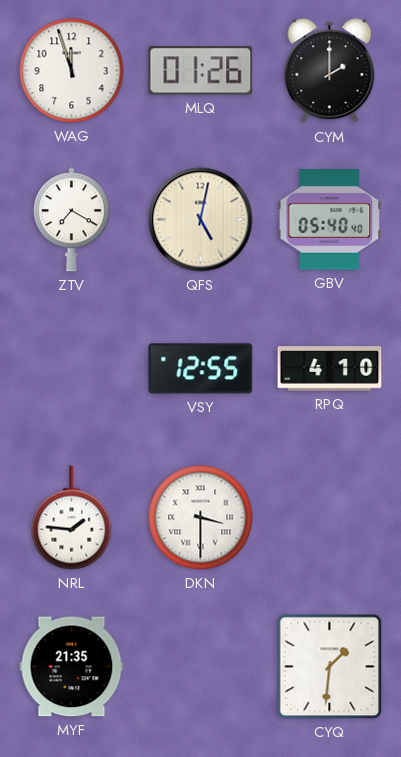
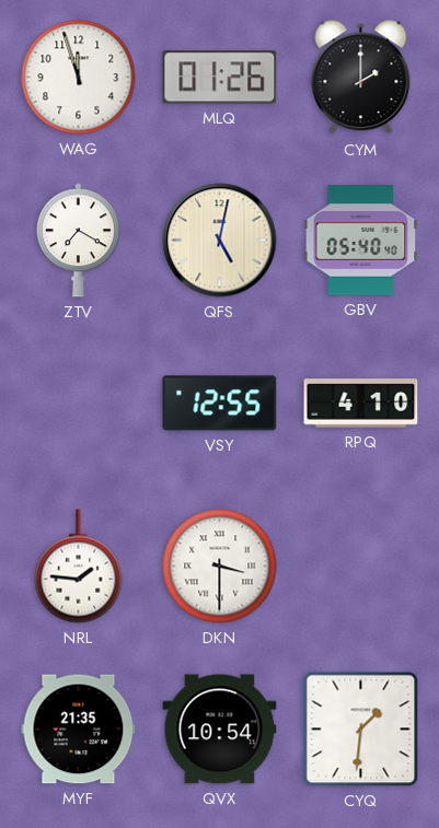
QVX: none -> 10:54
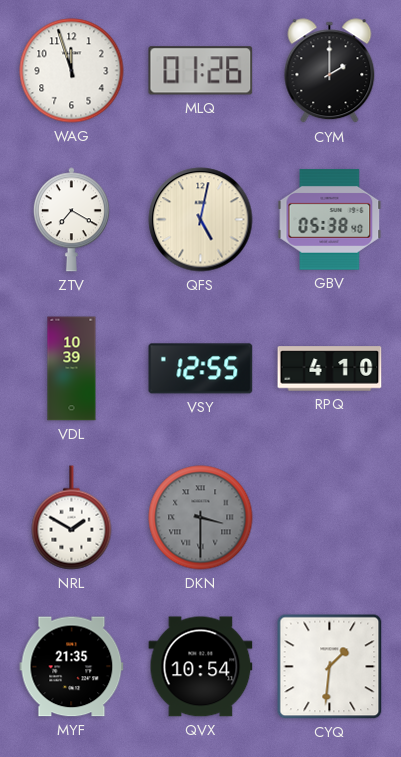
GBV: 05:40 -> 05:38
VDL: none -> 10:39
NRL: 1:46 -> 1:50
DKN dial: white -> grey
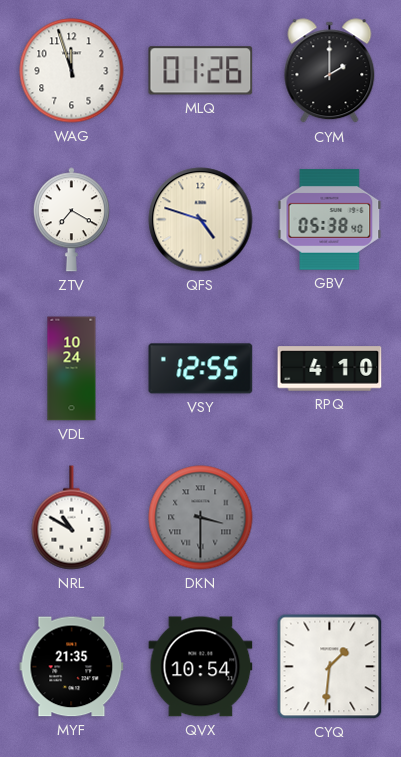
QFS: 5:02 -> 4:48
VDL: 10:39 -> 10:24
NRL: 1:50 -> 10:50
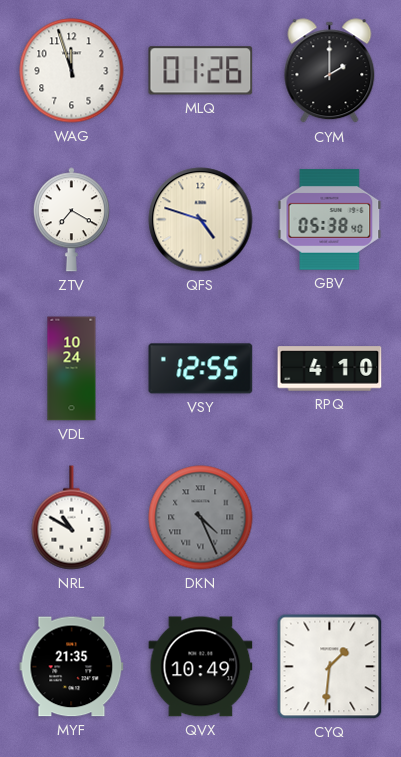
DKN: 3:30 -> 4:26
QVX: 10:54 -> 10:49
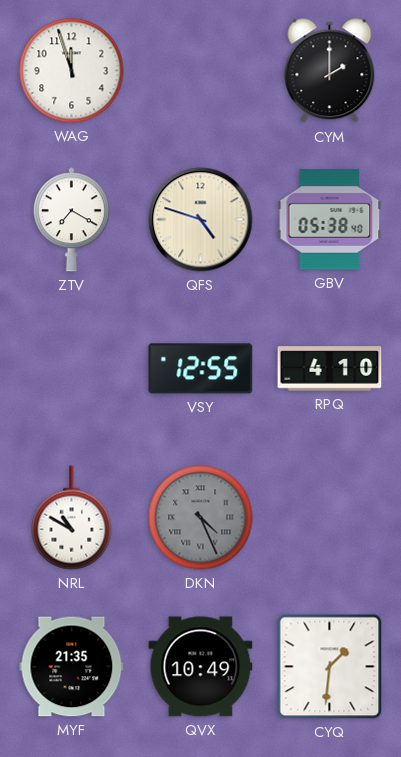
MLQ: 01:26 -> none
VDL: 10:24 -> none
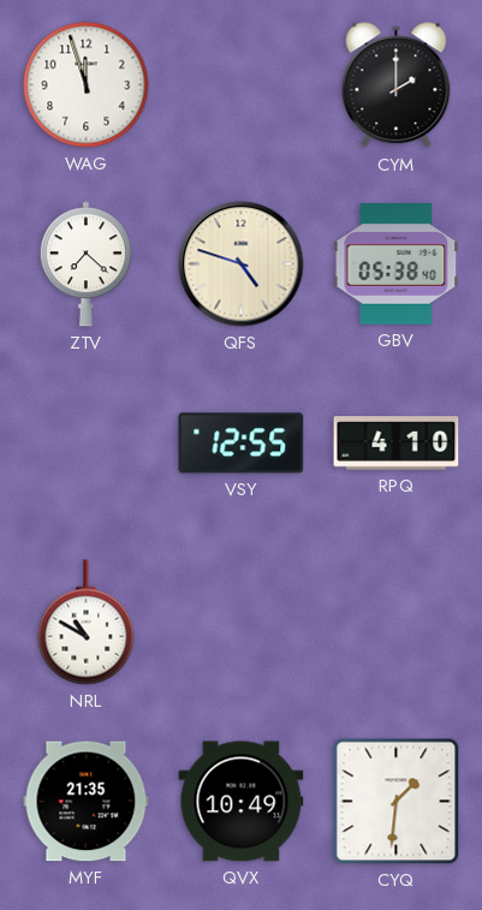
ZTV: 7:20 -> 7:22
DKN: 4:26 -> none
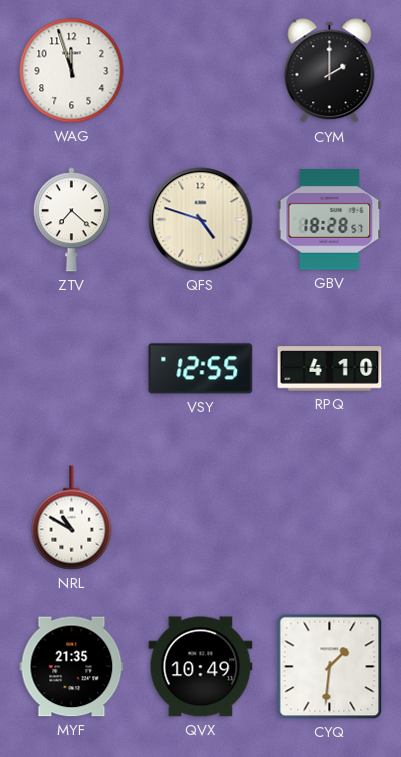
GBV: 05:38 -> 18:28
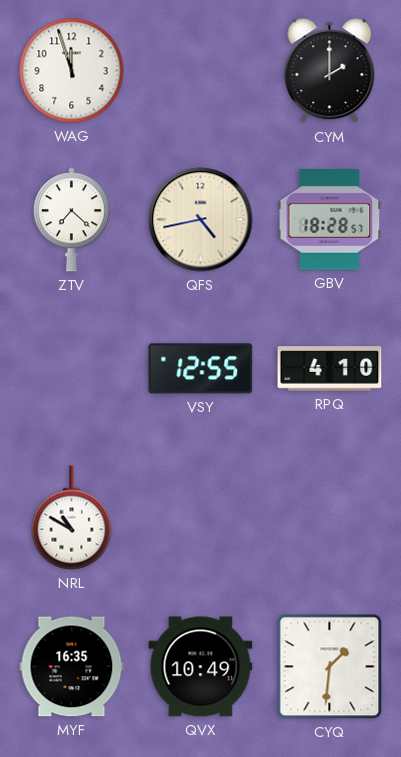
QFS: 4:48 -> 4:43
MYF: 21:35 -> 16:35
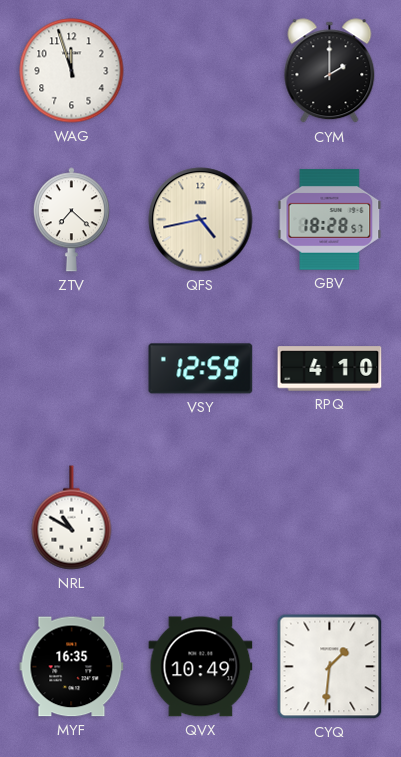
VSY: 12:55 -> 12:59
